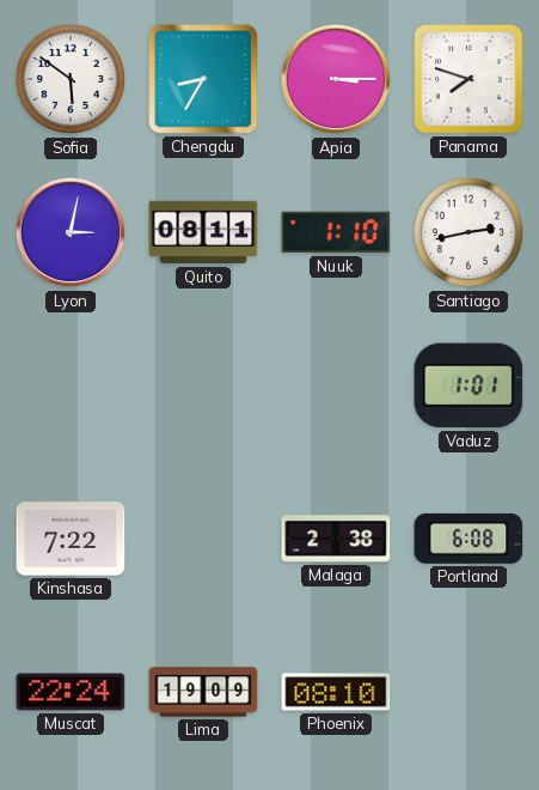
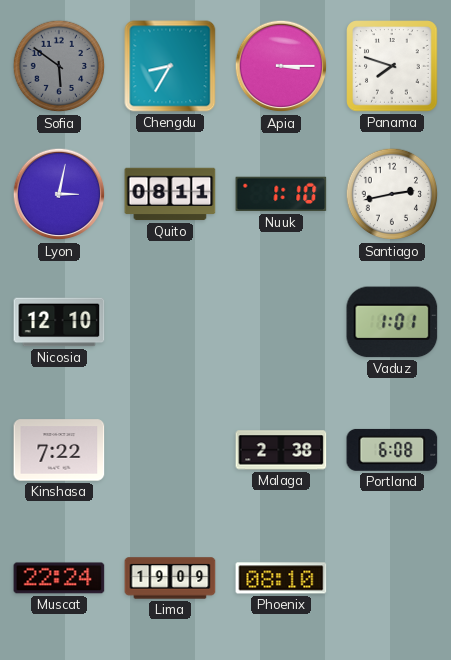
Sofia dial: white -> grey
Nicosia: none -> 12:10
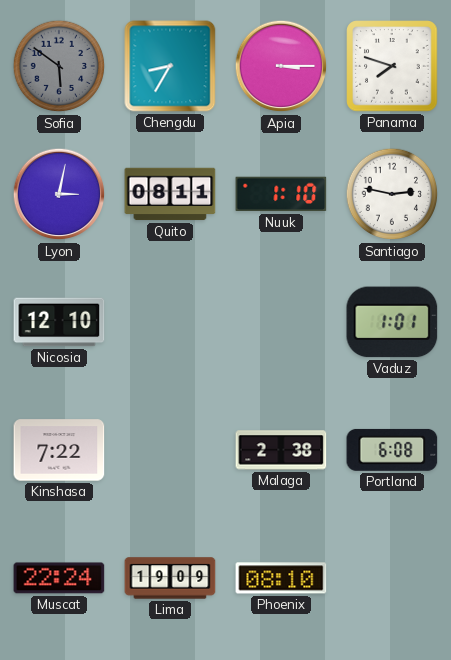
Santiago: 2:43 -> 2:47
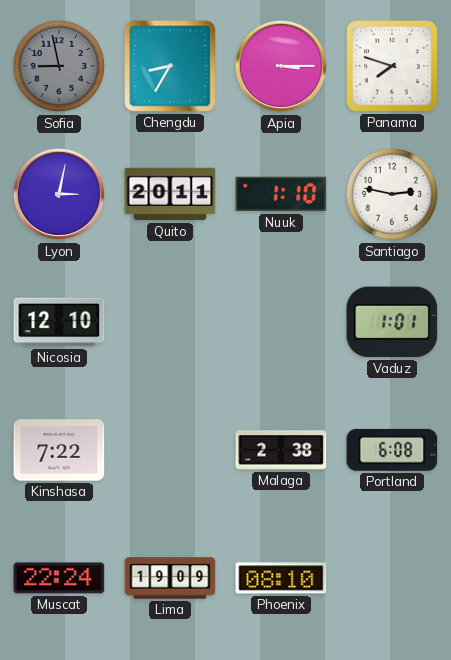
Sofia: 5:51 -> 8:58
Quito: 08:11 -> 20:11
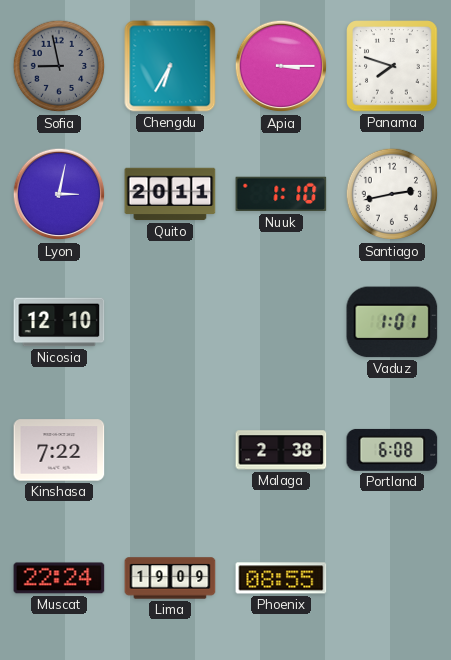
Chengdu: 8:35 -> 6:35
Santiago: 2:47 -> 2:43
Phoenix: 08:10 -> 08:55
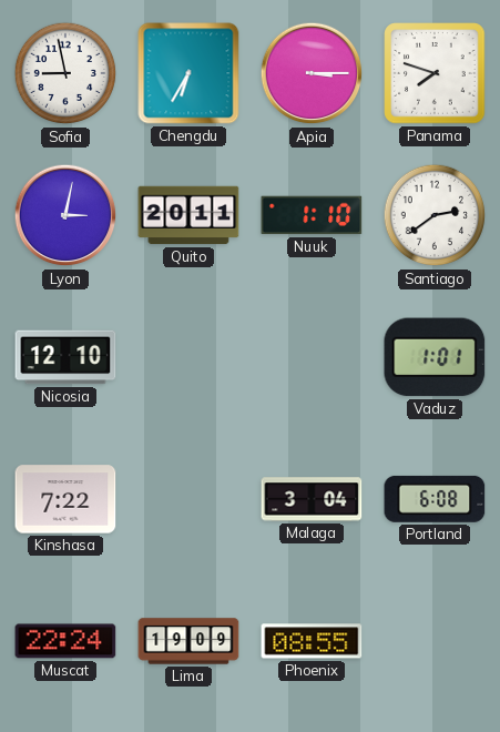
Sofia dial: grey -> white
Santiago: 2:43 -> 2:39
Malaga: 2:38 -> 3:04
